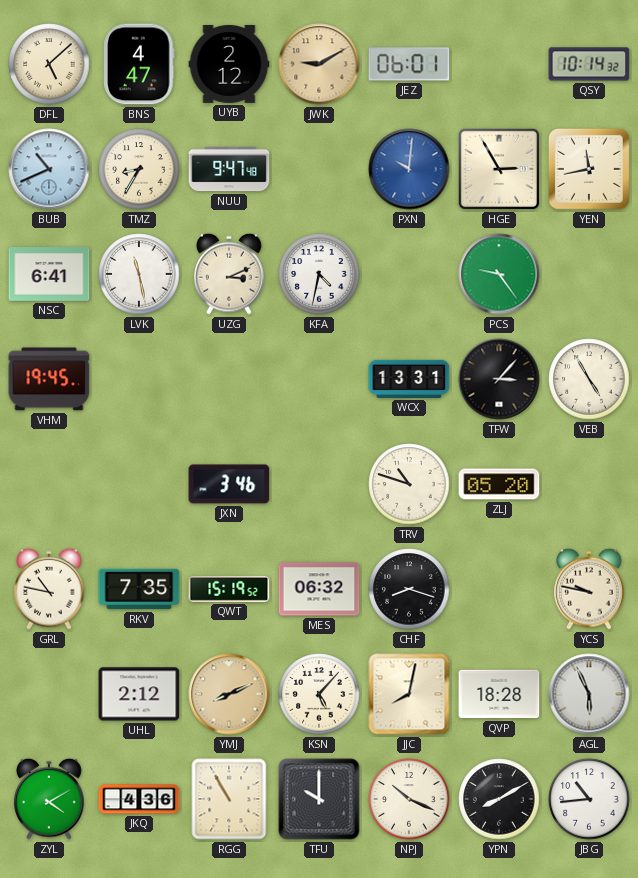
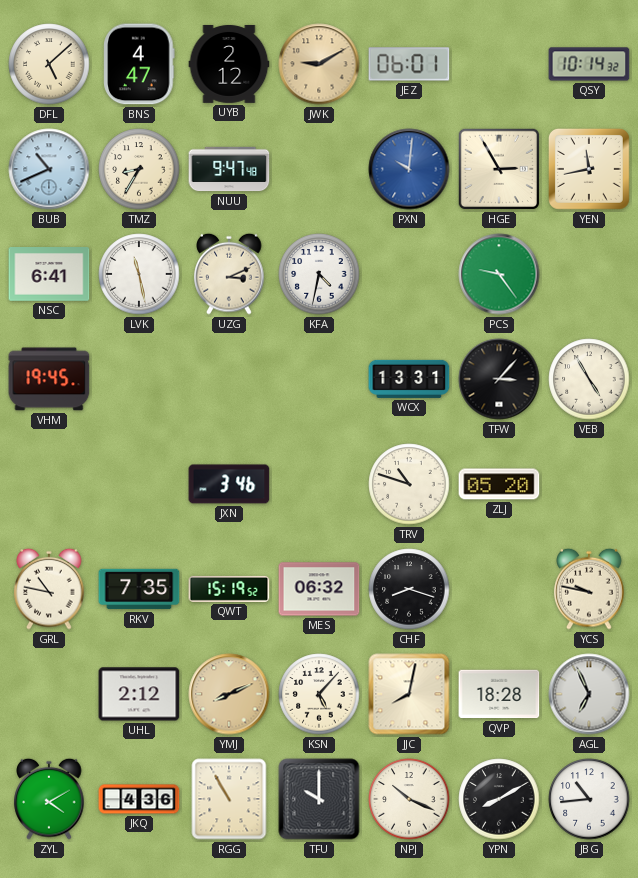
AGL: 5:56 -> 6:56
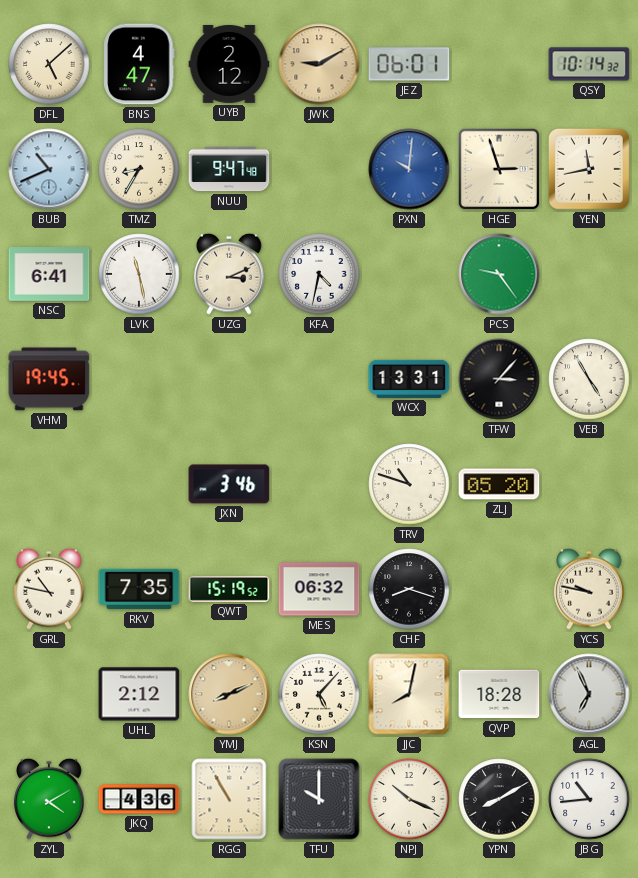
HGE: 2:55 -> 2:57
